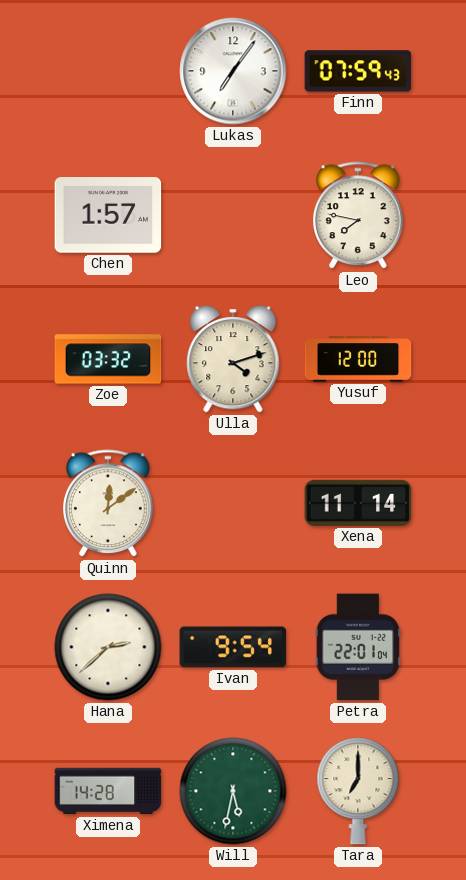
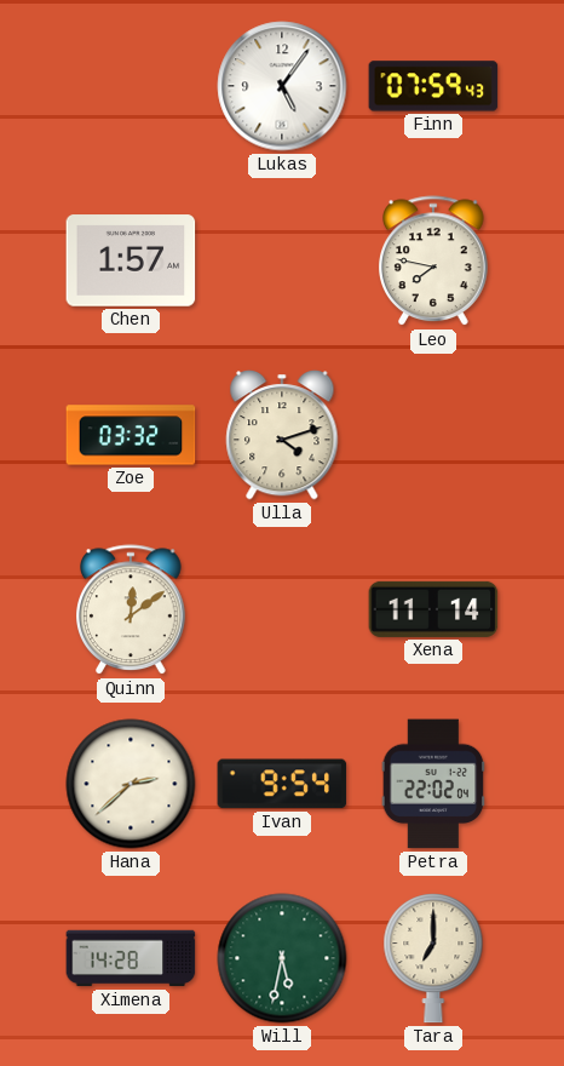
Lukas: 7:06 -> 5:06
Yusuf: 12:00 -> none
Petra: 22:01 -> 22:02
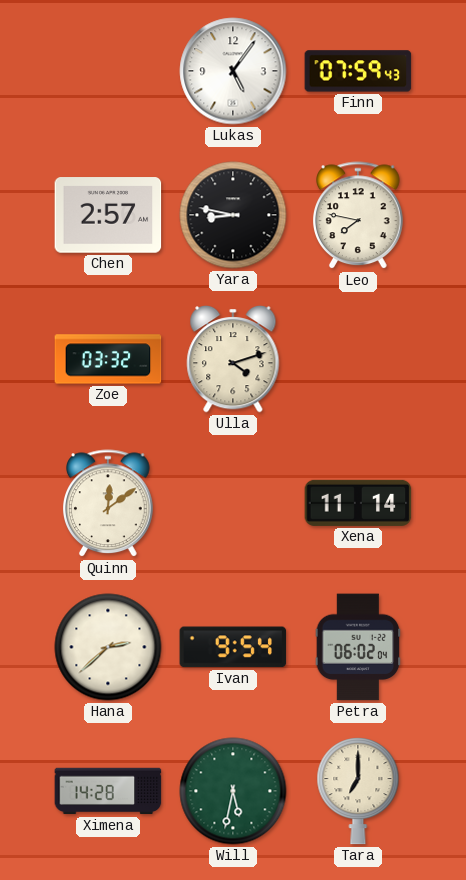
Chen: 1:57 -> 2:57
Yara: none -> 8:47
Petra: 22:02 -> 06:02
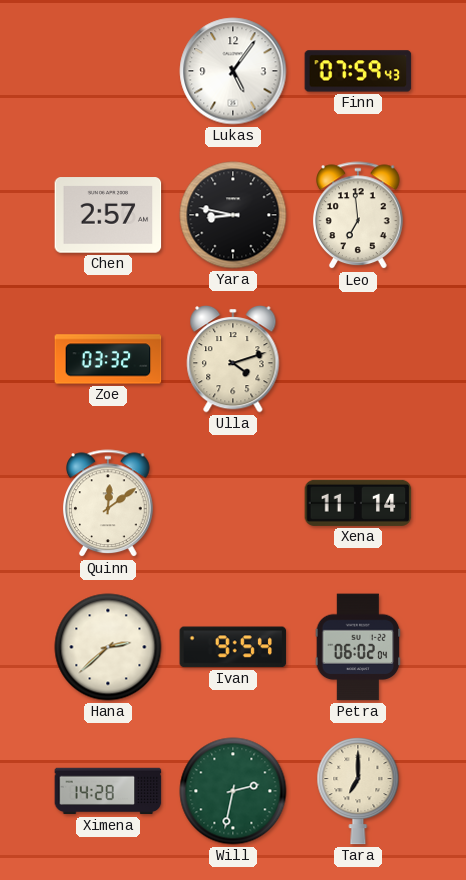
Leo: 7:47 -> 6:59
Will: 5:32 -> 2:32
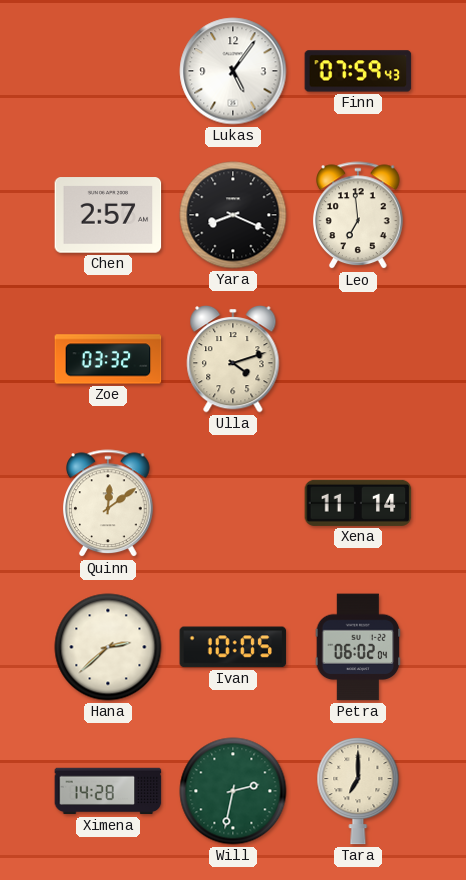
Yara: 8:47 -> 8:19
Ivan: 9:54 -> 10:05
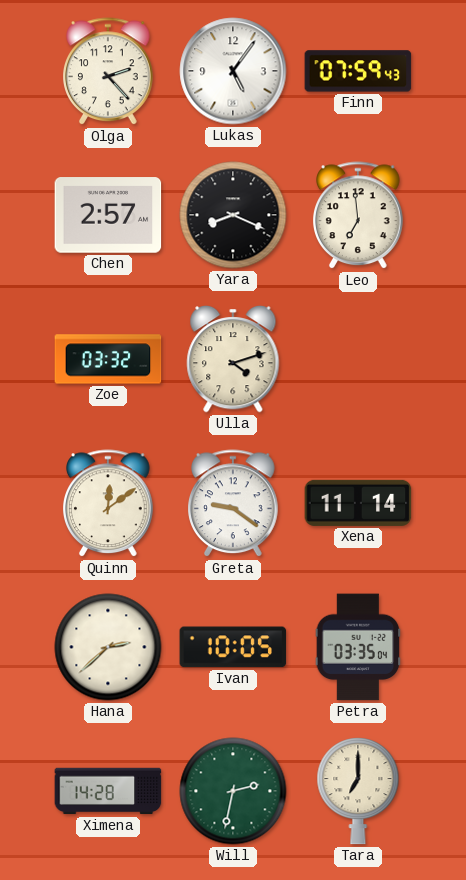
Olga: none -> 2:23
Greta: none -> 9:21
Petra: 06:02 -> 03:35
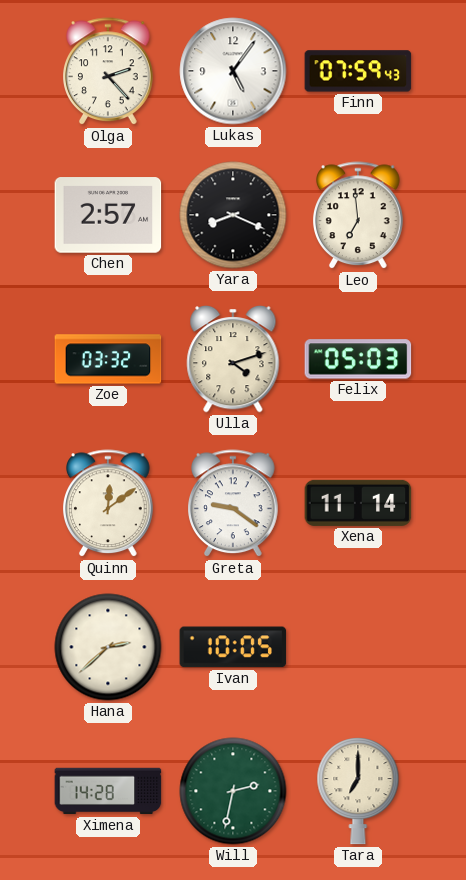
Felix: none -> 05:03
Petra: 03:35 -> none
